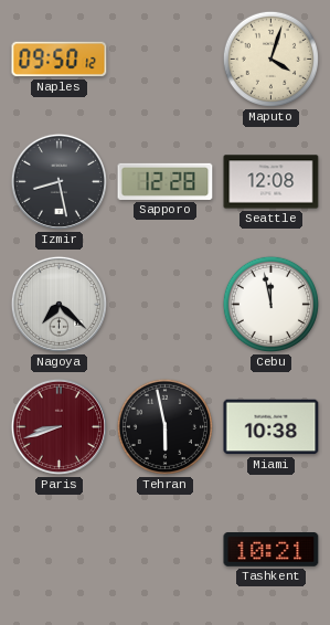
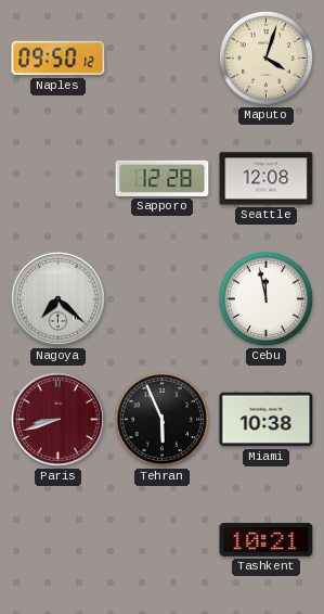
Izmir: 8:28 -> none
Tehran: 5:58 -> 5:56
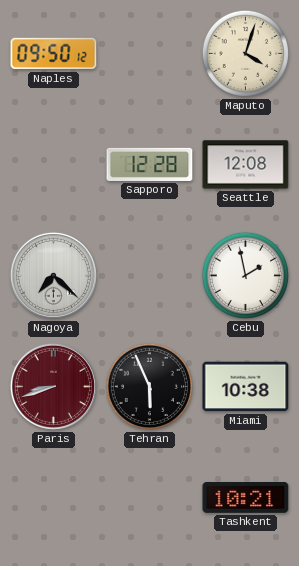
Cebu: 11:58 -> 1:58
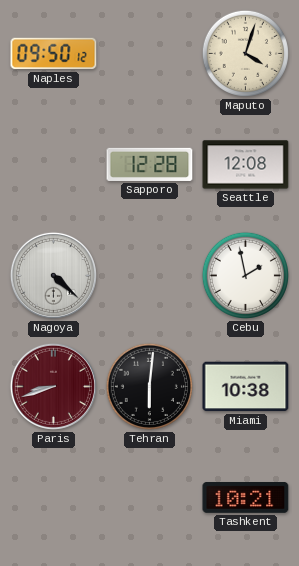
Nagoya: 7:22 -> 4:22
Tehran: 5:56 -> 6:01
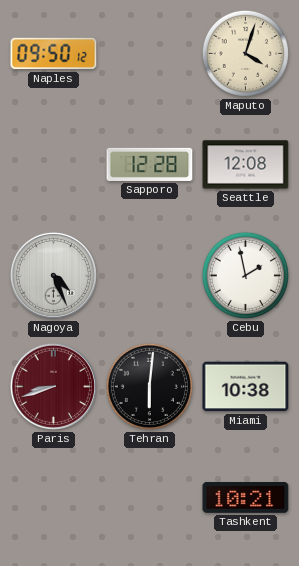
Nagoya: 4:22 -> 4:26
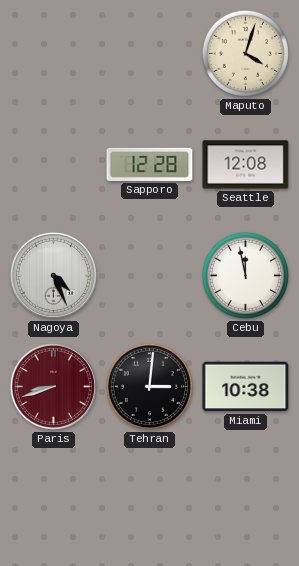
Naples: 09:50 -> none
Cebu: 1:58 -> 11:58
Tehran: 6:01 -> 3:01
Tashkent: 10:21 -> none
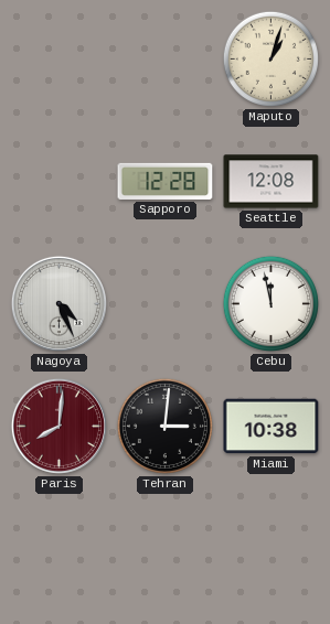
Maputo: 4:03 -> 1:03
Paris: 8:42 -> 8:01
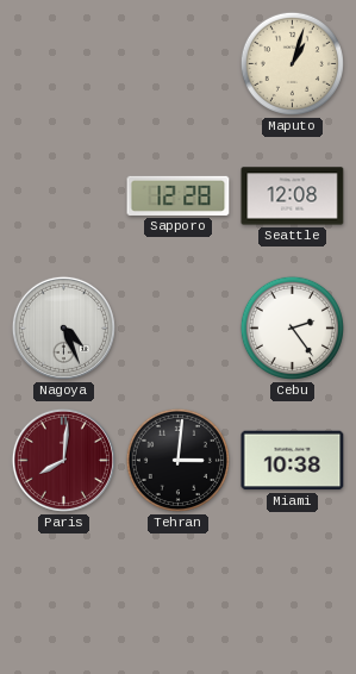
Cebu: 11:58 -> 2:24
